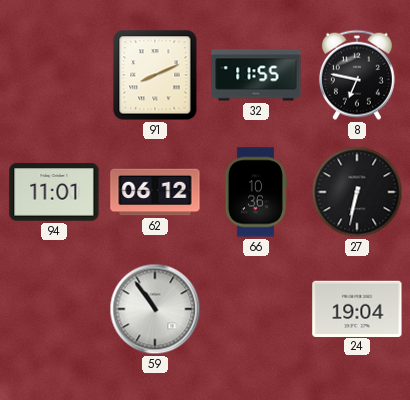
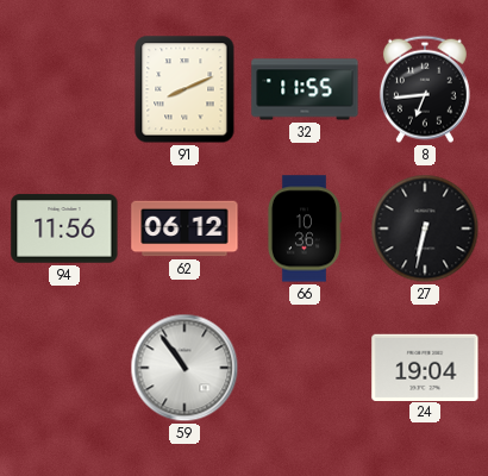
8: 6:47 -> 6:44
94: 11:01 -> 11:56
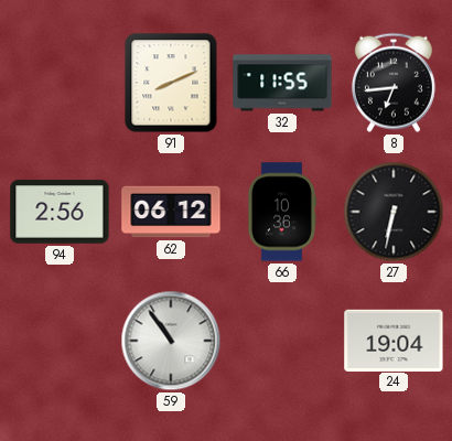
94: 11:56 -> 2:56
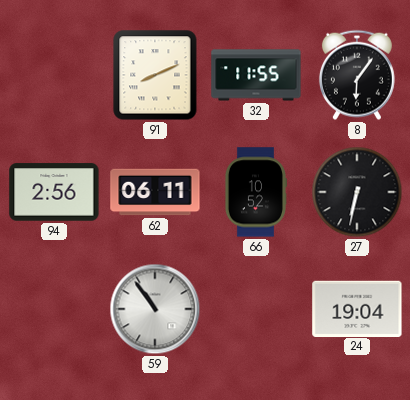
8: 6:44 -> 6:06
62: 06:12 -> 06:11
66: 10:36 -> 10:52
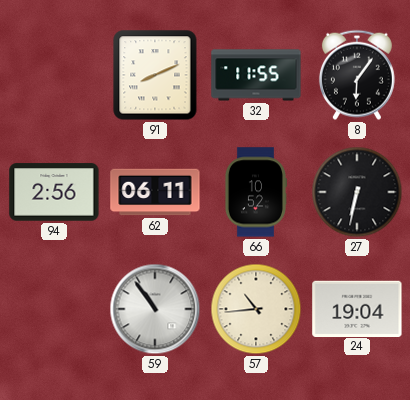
57: none -> 10:44
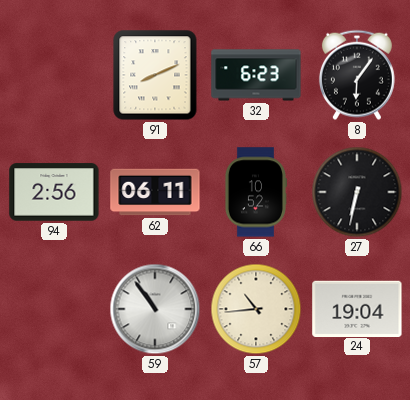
32: 11:55 -> 6:23
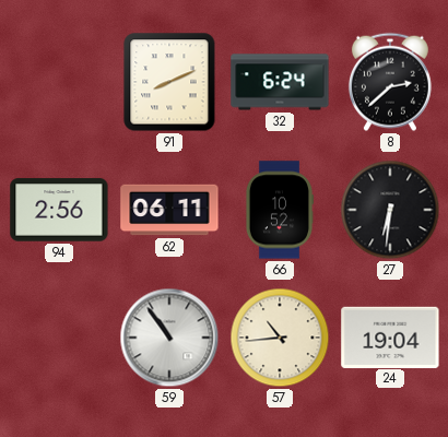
32: 6:23 -> 6:24
8: 6:06 -> 2:38
27: 6:32 -> 6:31
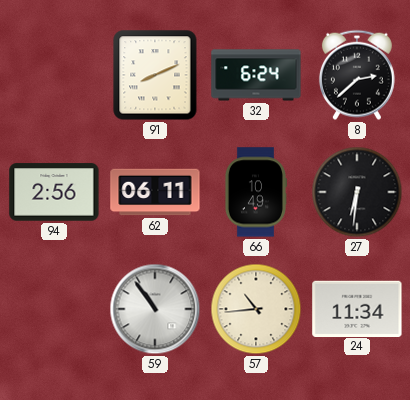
66: 10:52 -> 10:49
24: 19:04 -> 11:34
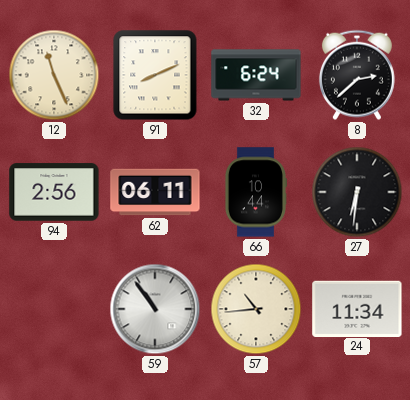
12: none -> 11:26
66: 10:49 -> 10:44
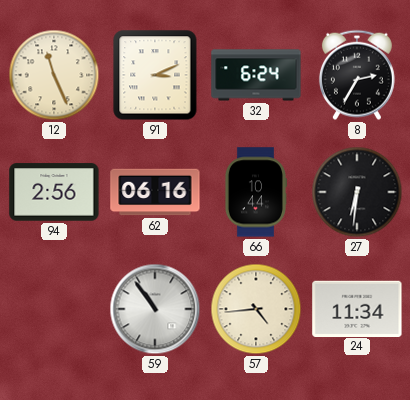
91: 8:11 -> 3:11
8: 2:38 -> 2:35
62: 06:11 -> 06:16
57: 10:44 -> 4:44
